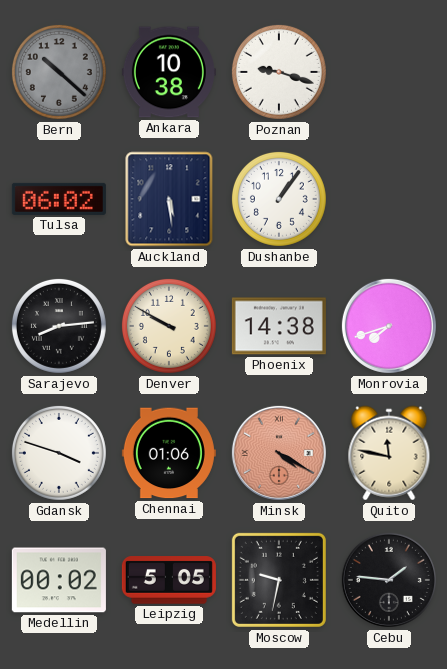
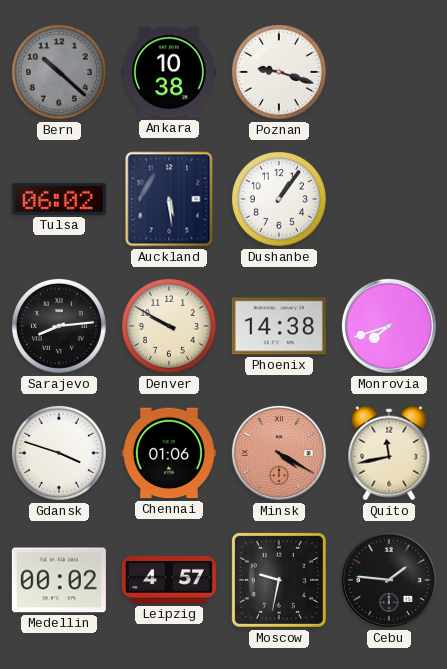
Quito: 11:47 -> 11:43
Leipzig: 5:05 -> 4:57
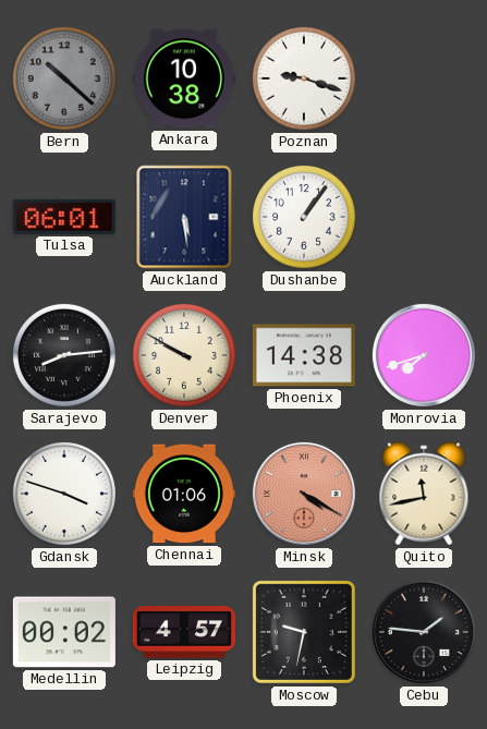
Tulsa: 06:02 -> 06:01
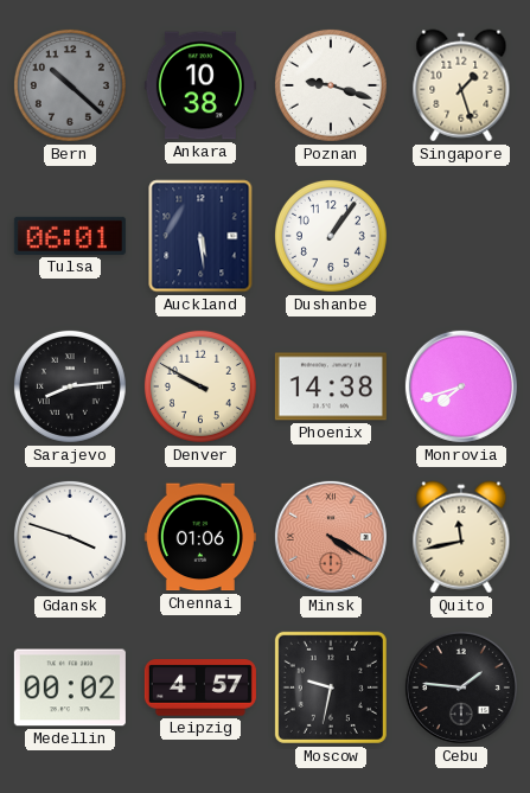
Singapore: none -> 1:27
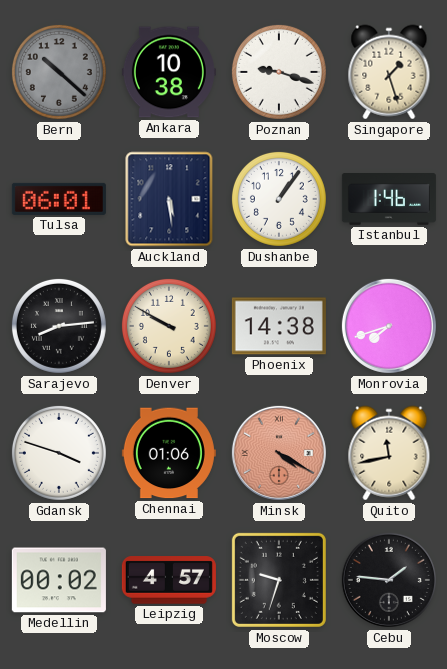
Istanbul: none -> 1:46
Moscow: 9:32 -> 9:33
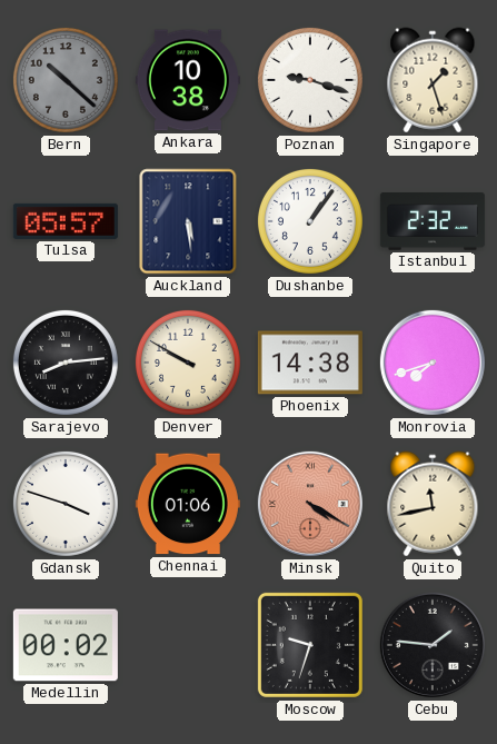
Tulsa: 06:01 -> 05:57
Istanbul: 1:46 -> 2:32
Leipzig: 4:57 -> none
